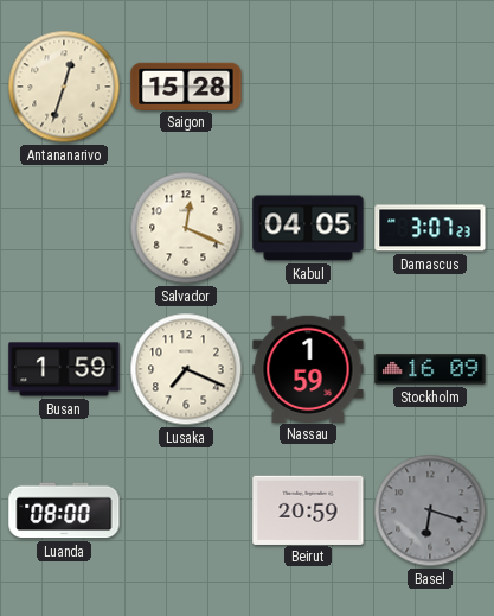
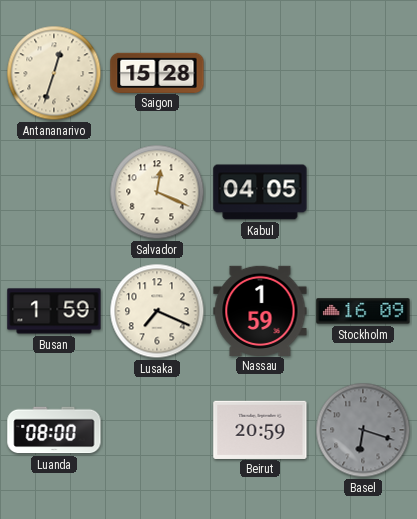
Damascus: 3:07 -> none
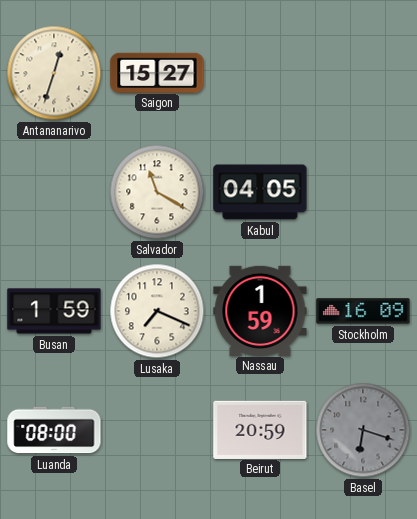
Saigon: 15:28 -> 15:27
Salvador: 12:19 -> 11:20
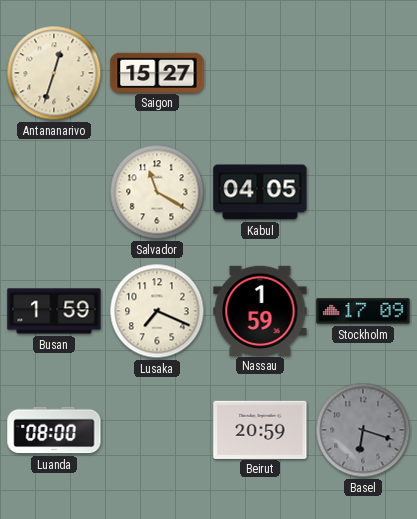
Stockholm: 16:09 -> 17:09
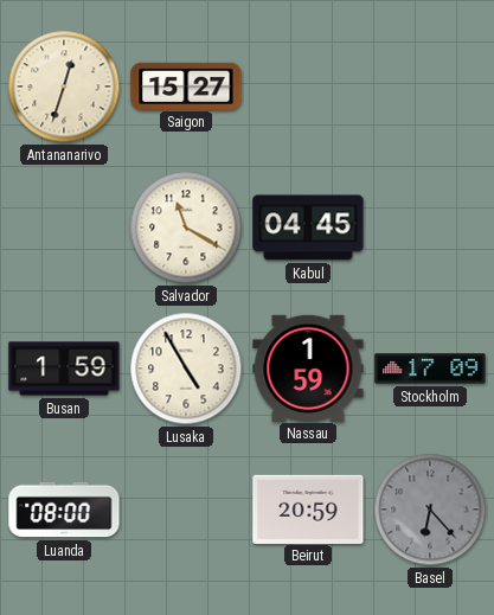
Kabul: 04:05 -> 04:45
Lusaka: 7:19 -> 4:55
Basel: 6:18 -> 6:23
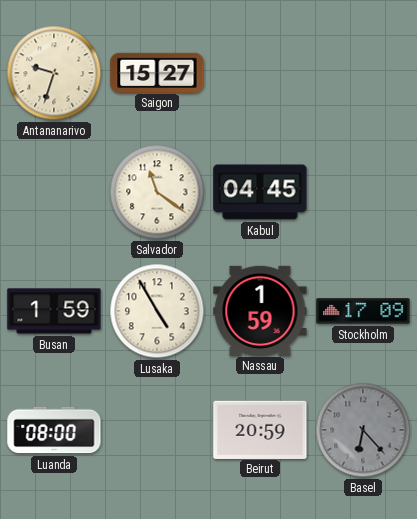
Antananarivo: 12:33 -> 9:33
Salvador: 11:20 -> 11:21
